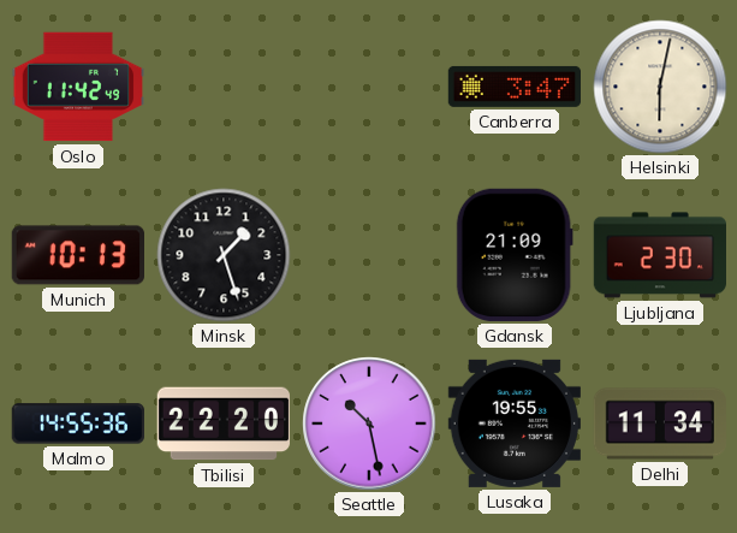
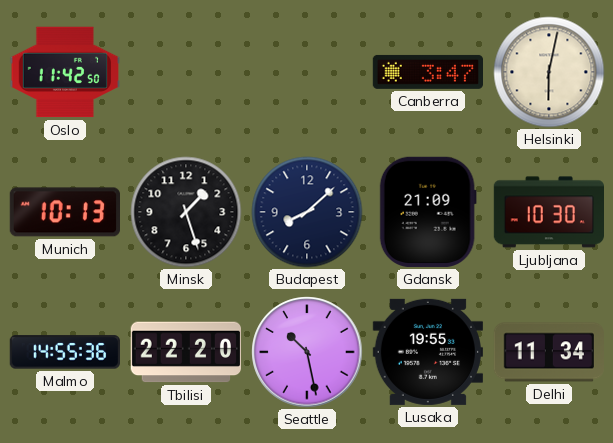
Oslo: 11:42:49 -> 11:42:50
Budapest: none -> 8:08
Ljubljana: 2:30 -> 10:30
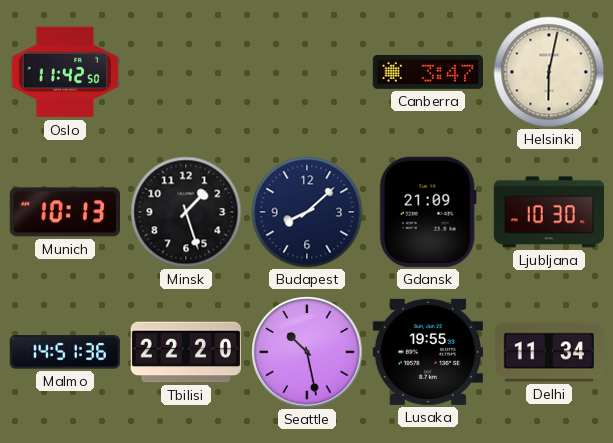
Malmo: 14:55 -> 14:51
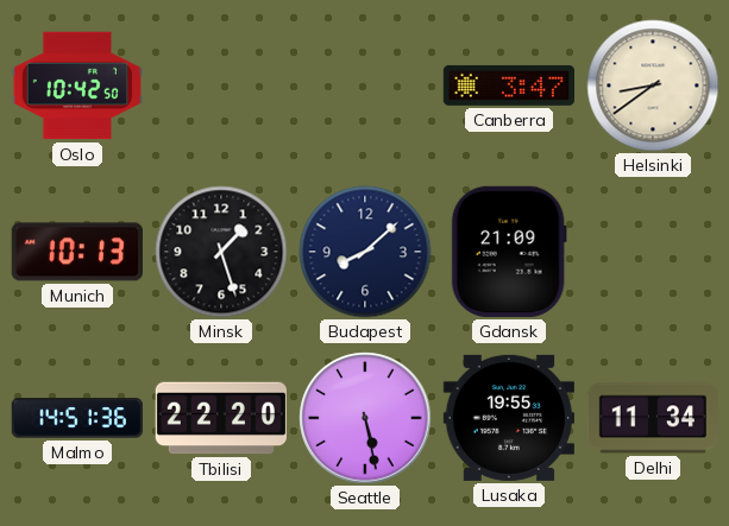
Oslo: 11:42 -> 10:42
Helsinki: 6:02 -> 8:39
Ljubljana: 10:30 -> none
Seattle: 10:28 -> 5:28
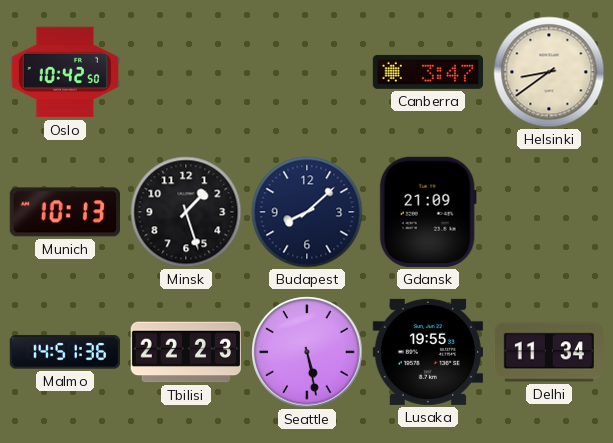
Tbilisi: 22:20 -> 22:23
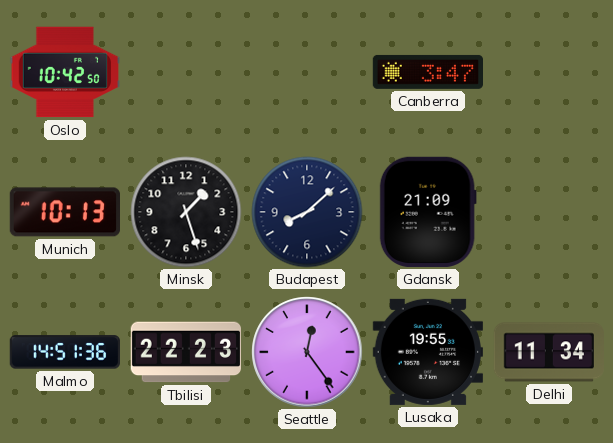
Helsinki: 8:39 -> none
Seattle: 5:28 -> 12:24
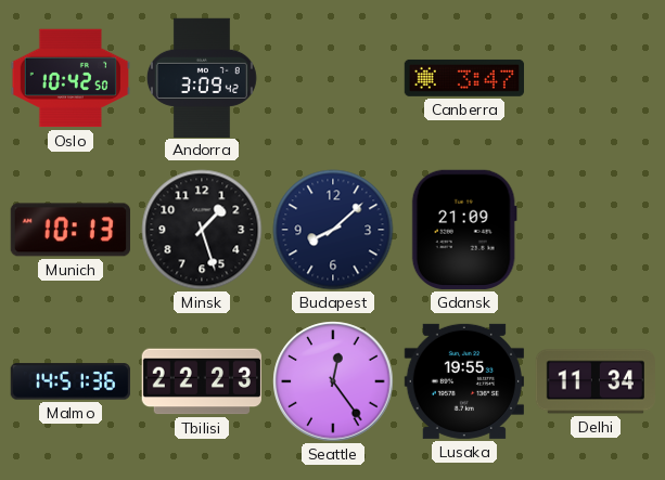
Andorra: none -> 3:09
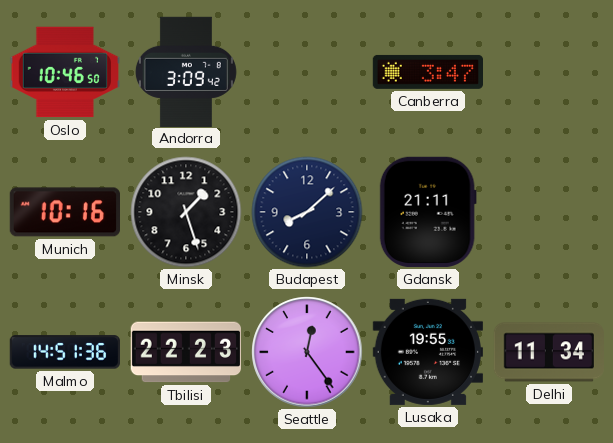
Oslo: 10:42 -> 10:46
Munich: 10:13 -> 10:16
Gdansk: 21:09 -> 21:11
